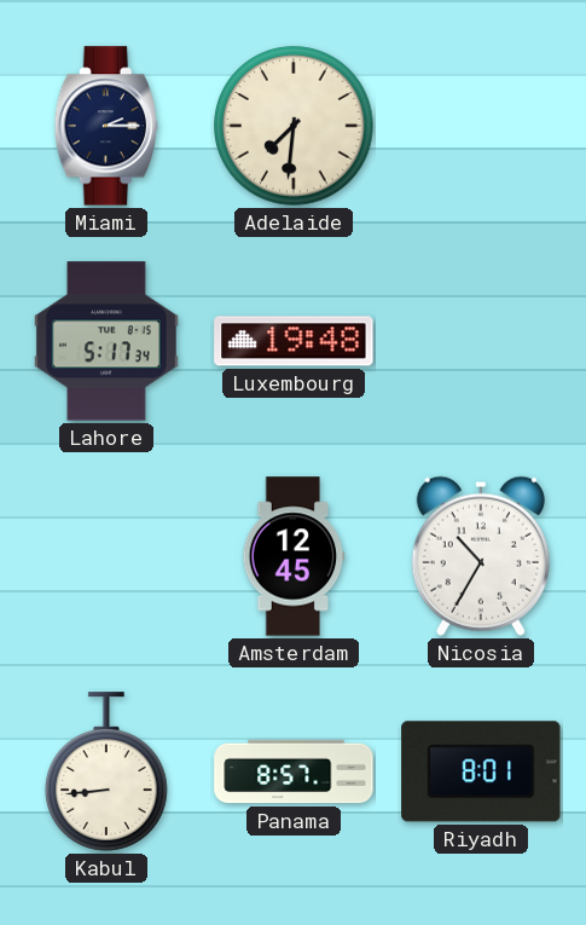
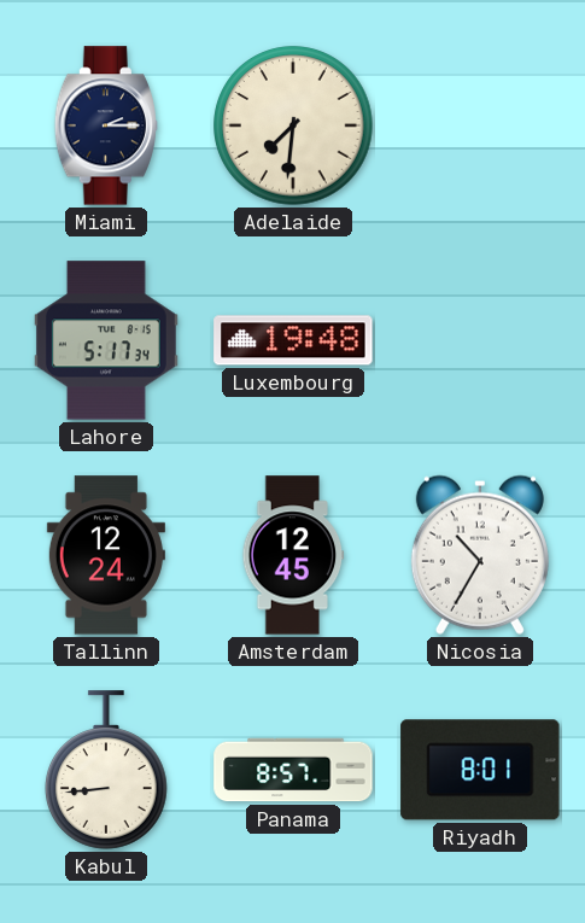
Tallinn: none -> 12:24
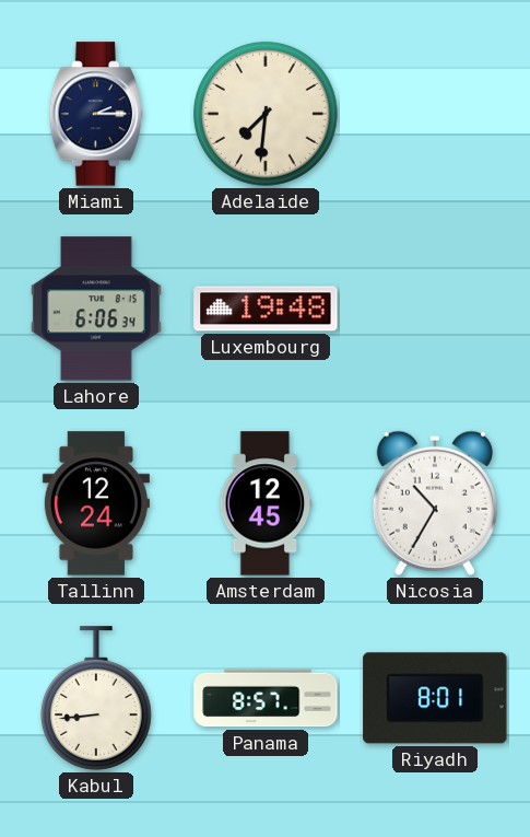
Lahore: 5:17 -> 6:06
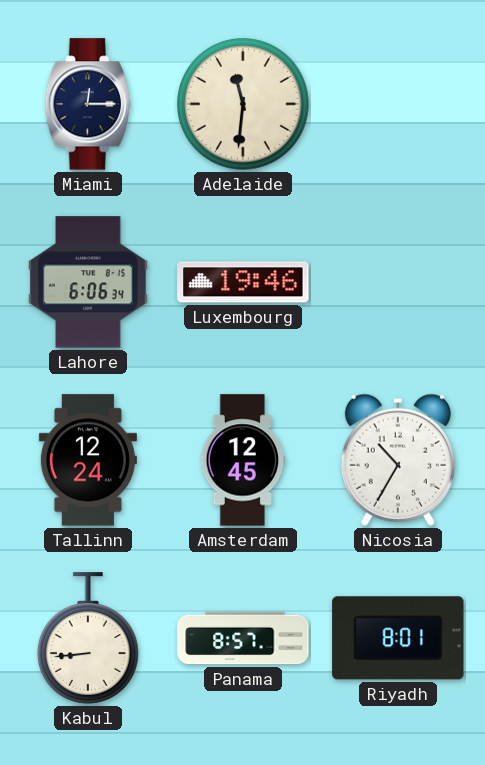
Miami: 2:15 -> 12:15
Adelaide: 7:31 -> 11:31
Luxembourg: 19:48 -> 19:46
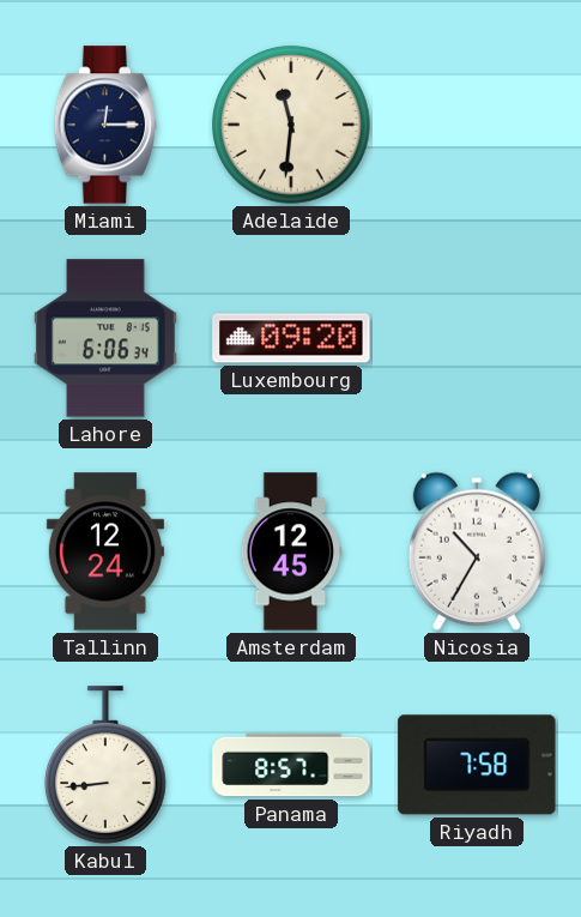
Luxembourg: 19:46 -> 09:20
Riyadh: 8:01 -> 7:58
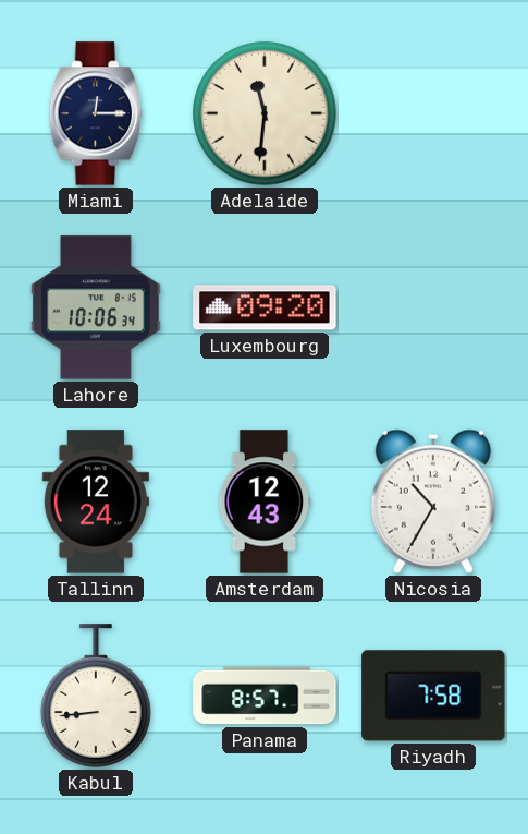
Lahore: 6:06 -> 10:06
Amsterdam: 12:45 -> 12:43
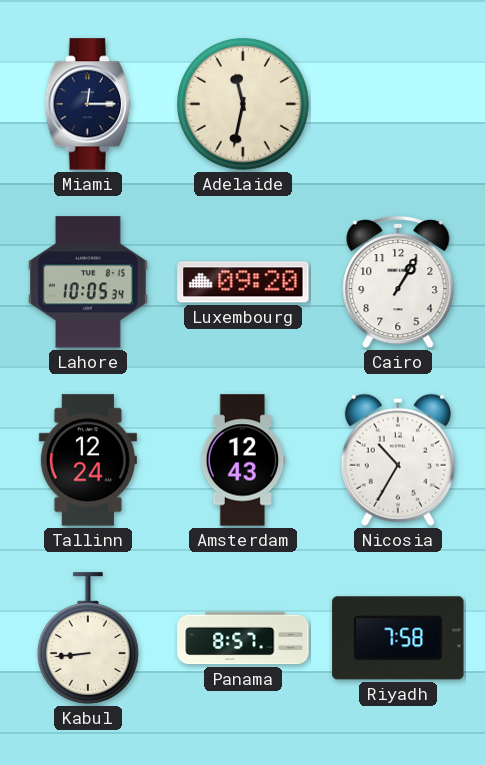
Adelaide: 11:31 -> 11:32
Lahore: 10:06 -> 10:05
Cairo: none -> 1:05
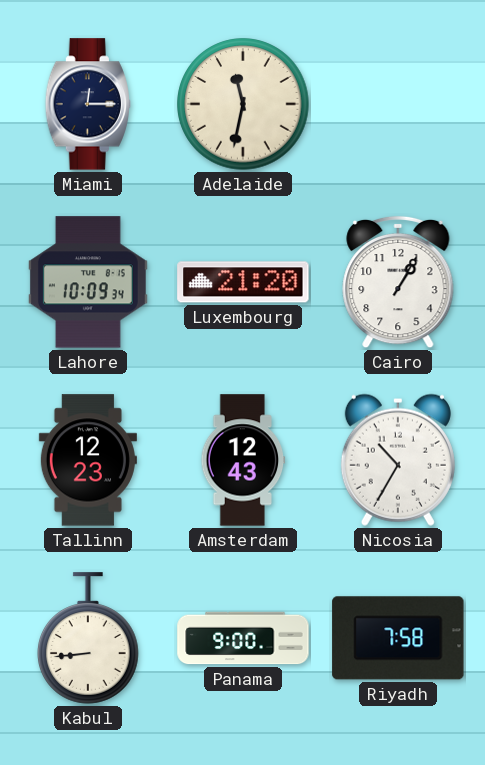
Lahore: 10:05 -> 10:09
Luxembourg: 09:20 -> 21:20
Tallinn: 12:24 -> 12:23
Panama: 8:57 -> 9:00
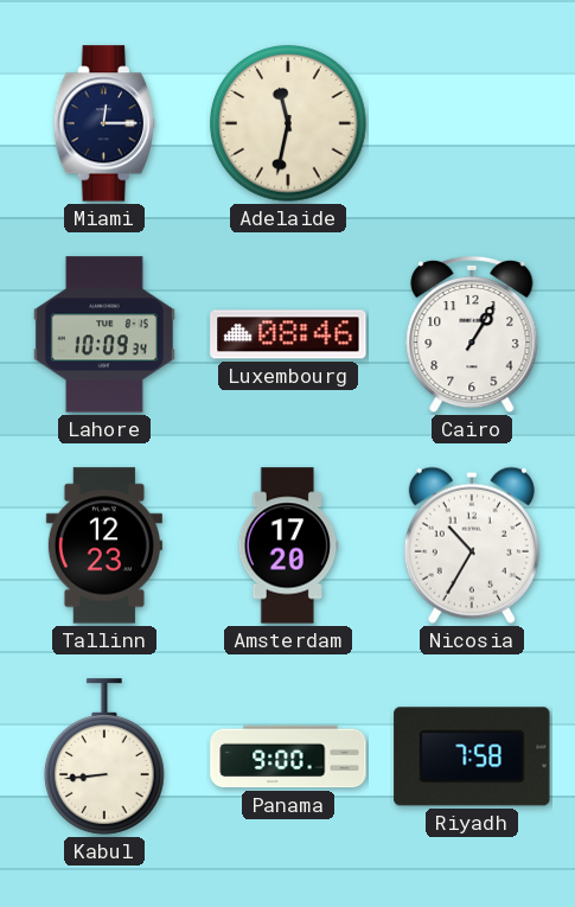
Luxembourg: 21:20 -> 08:46
Amsterdam: 12:43 -> 17:20
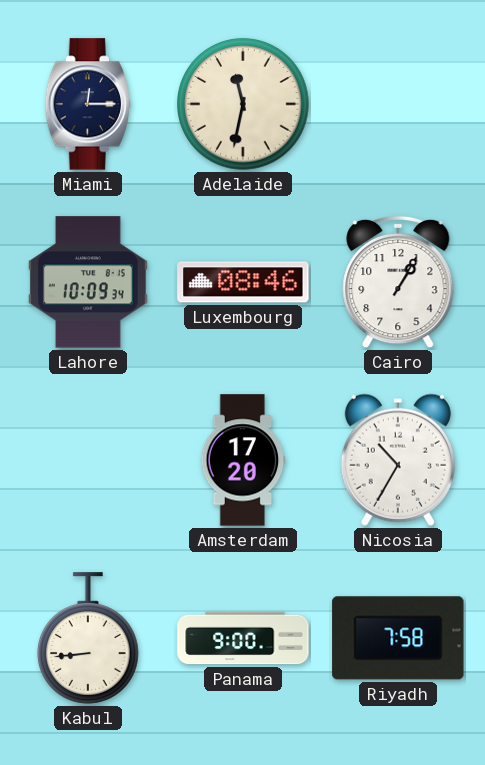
Tallinn: 12:23 -> none
